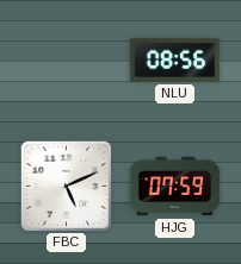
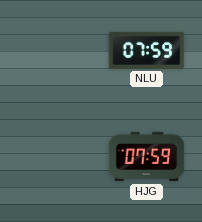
NLU: 08:56 -> 07:59
FBC: 5:11 -> none
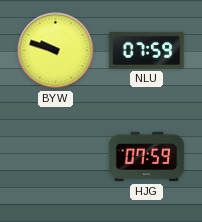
BYW: none -> 9:48
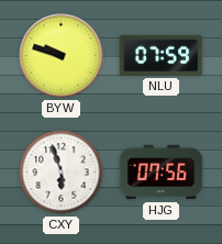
CXY: none -> 5:57
HJG: 07:59 -> 07:56
